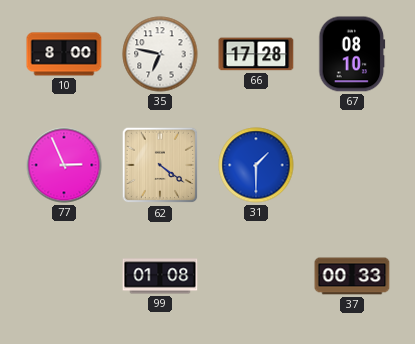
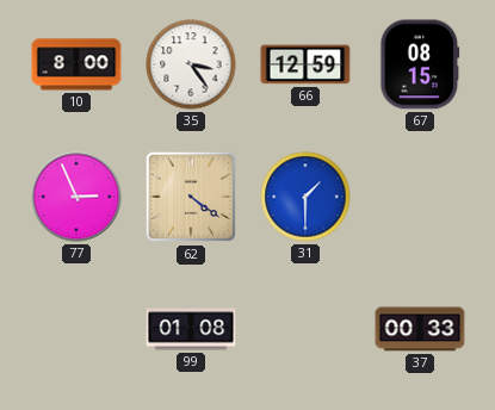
35: 6:47 -> 3:24
66: 17:28 -> 12:59
67: 08:10 -> 08:15
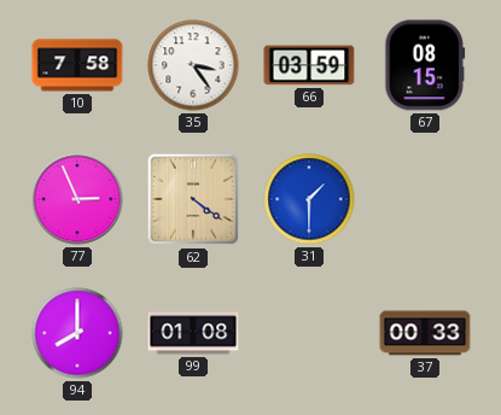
10: 8:00 -> 7:58
66: 12:59 -> 03:59
94: none -> 8:00
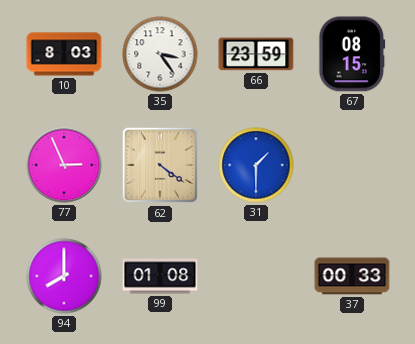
10: 7:58 -> 8:03
66: 03:59 -> 23:59
